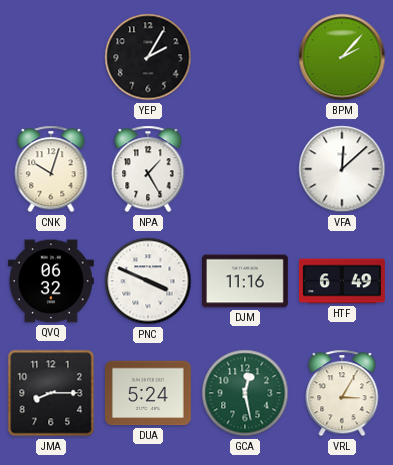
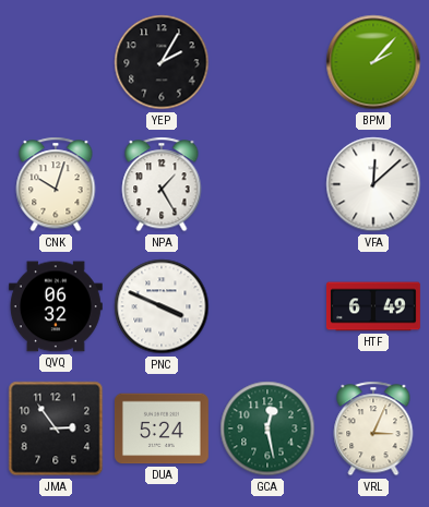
DJM: 11:16 -> none
JMA: 8:15 -> 2:54
VRL: 3:05 -> 3:04
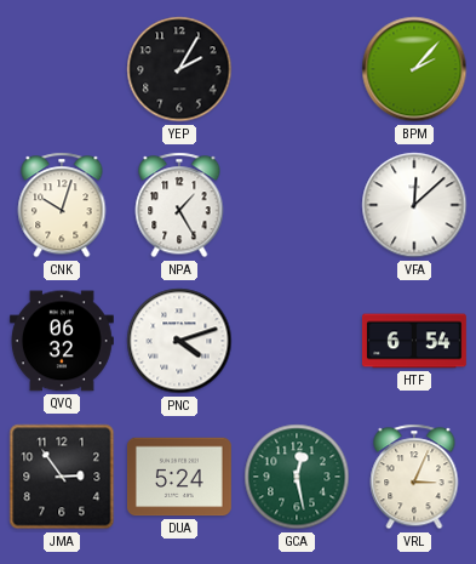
PNC: 3:49 -> 4:12
HTF: 6:49 -> 6:54
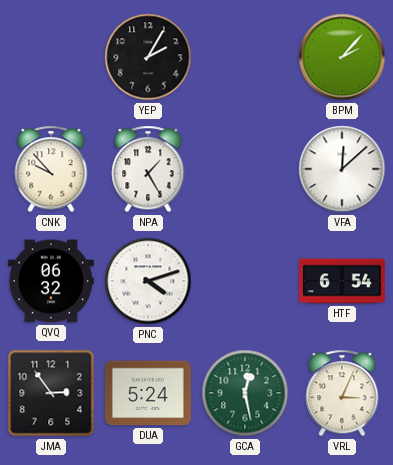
CNK: 10:03 -> 9:53
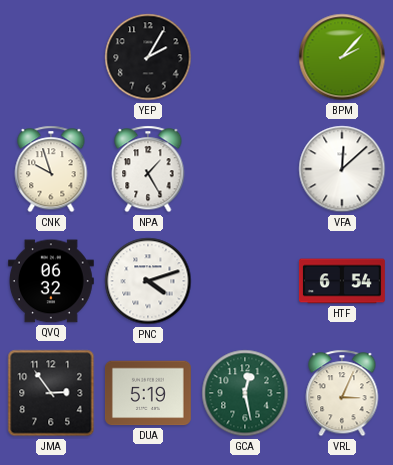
CNK: 9:53 -> 9:57
DUA: 5:24 -> 5:19
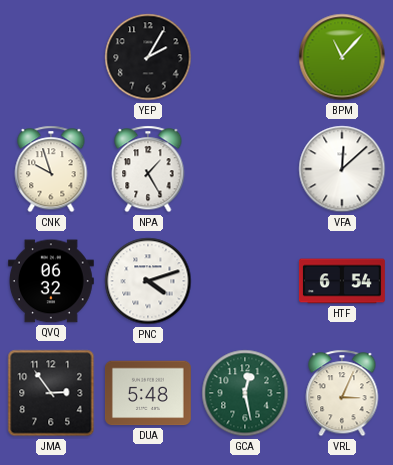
BPM: 2:07 -> 11:07
DUA: 5:19 -> 5:48
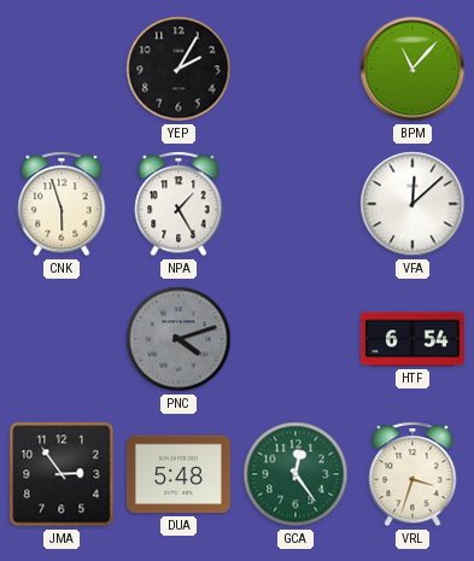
CNK: 9:57 -> 5:57
QVQ: 06:32 -> none
PNC dial: white -> grey
GCA: 12:28 -> 12:24
VRL: 3:04 -> 3:33
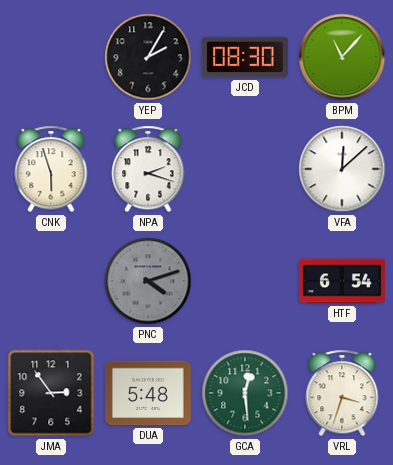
JCD: none -> 08:30
NPA: 1:25 -> 2:18
GCA: 12:24 -> 12:29
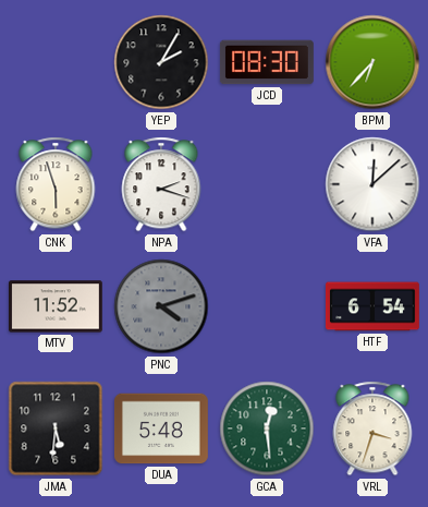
BPM: 11:07 -> 6:37
MTV: none -> 11:52
JMA: 2:54 -> 5:31
